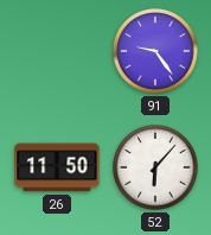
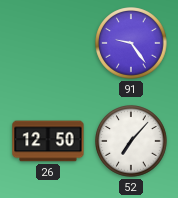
26: 11:50 -> 12:50
52: 6:07 -> 7:07
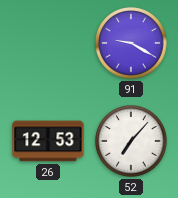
91: 9:24 -> 9:20
26: 12:50 -> 12:53
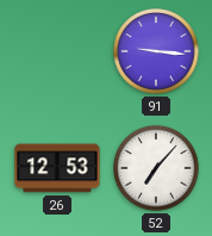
91: 9:20 -> 9:16
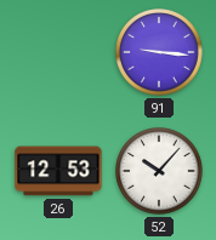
52: 7:07 -> 10:07
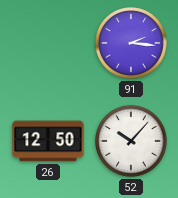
91: 9:16 -> 2:16
26: 12:53 -> 12:50
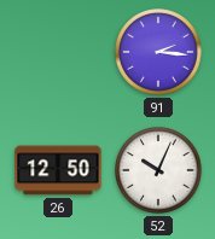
52: 10:07 -> 10:04
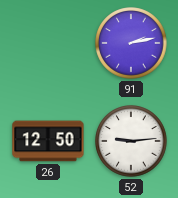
91: 2:16 -> 2:13
52: 10:04 -> 9:14
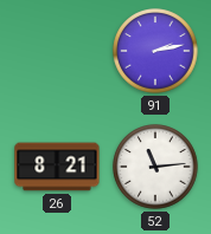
26: 12:50 -> 8:21
52: 9:14 -> 11:14
